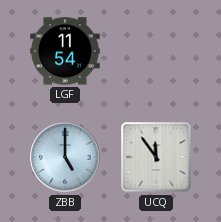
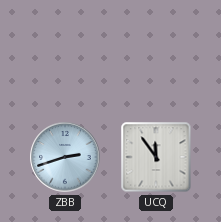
LGF: 11:54 -> none
ZBB: 5:00 -> 2:42
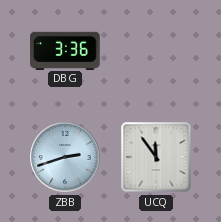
DBG: none -> 3:36
